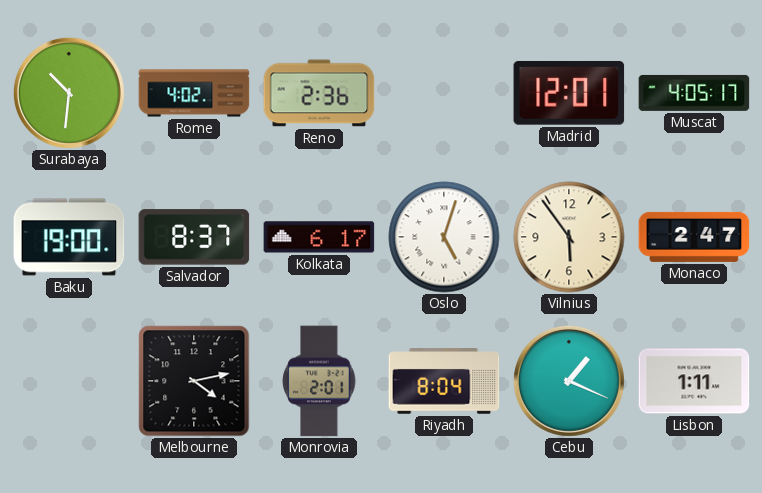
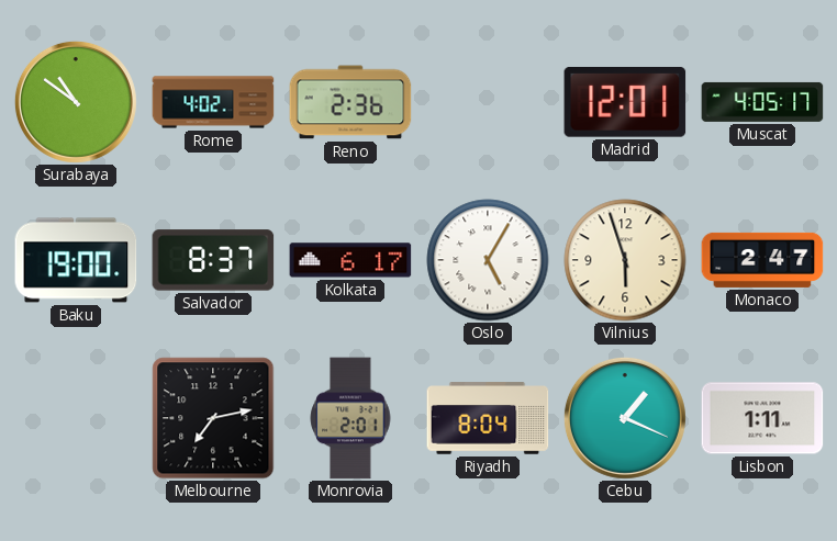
Surabaya: 10:31 -> 10:51
Oslo: 5:03 -> 5:05
Vilnius: 5:54 -> 5:57
Melbourne: 4:13 -> 7:13
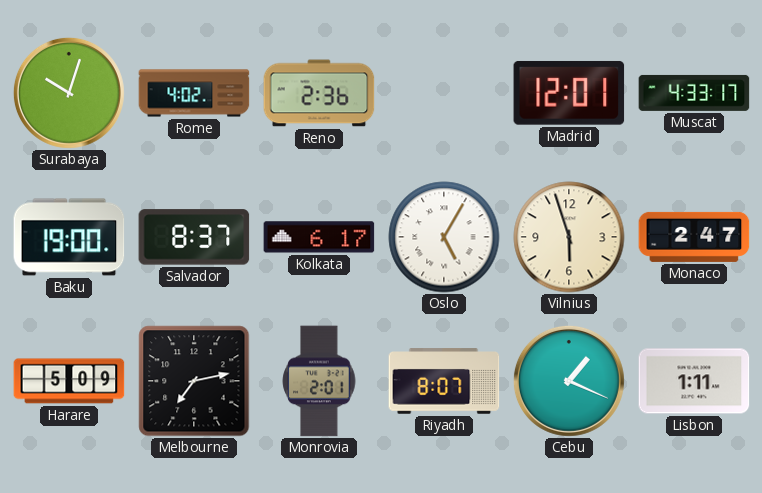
Surabaya: 10:51 -> 10:03
Muscat: 4:05 -> 4:33
Harare: none -> 5:09
Riyadh: 8:04 -> 8:07
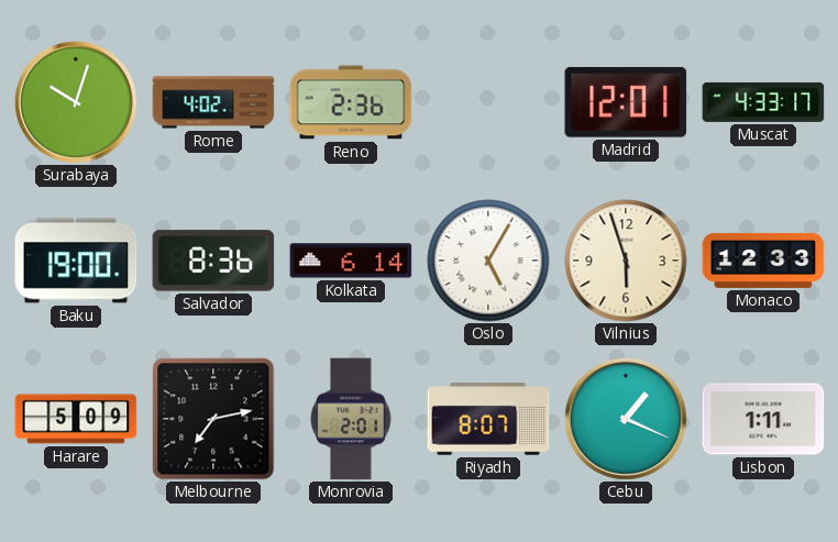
Salvador: 8:37 -> 8:36
Kolkata: 6:17 -> 6:14
Monaco: 2:47 -> 12:33
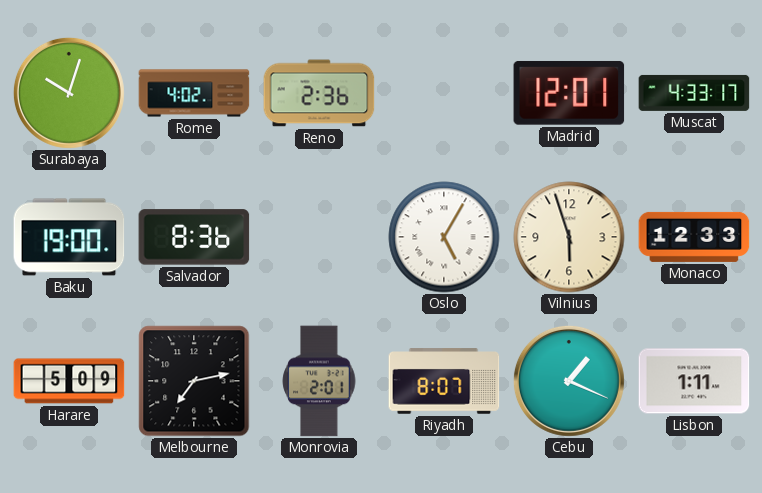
Kolkata: 6:14 -> none
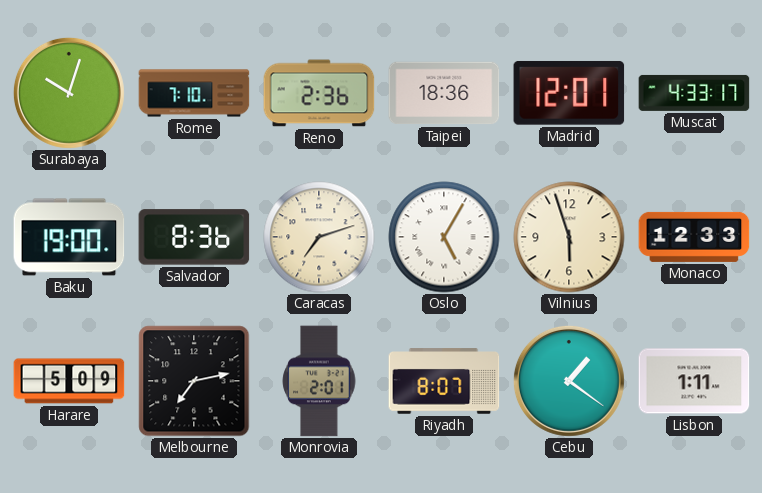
Rome: 4:02 -> 7:10
Taipei: none -> 18:36
Caracas: none -> 7:12
Cebu: 1:19 -> 1:21
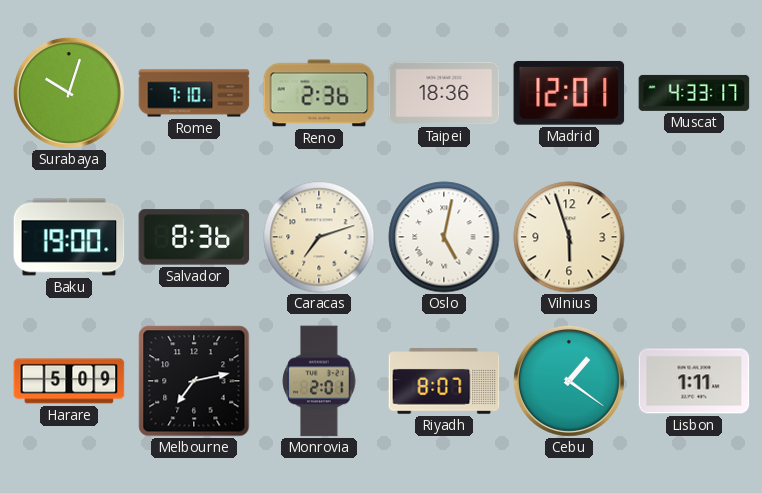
Oslo: 5:05 -> 5:02
Monaco: 12:33 -> none
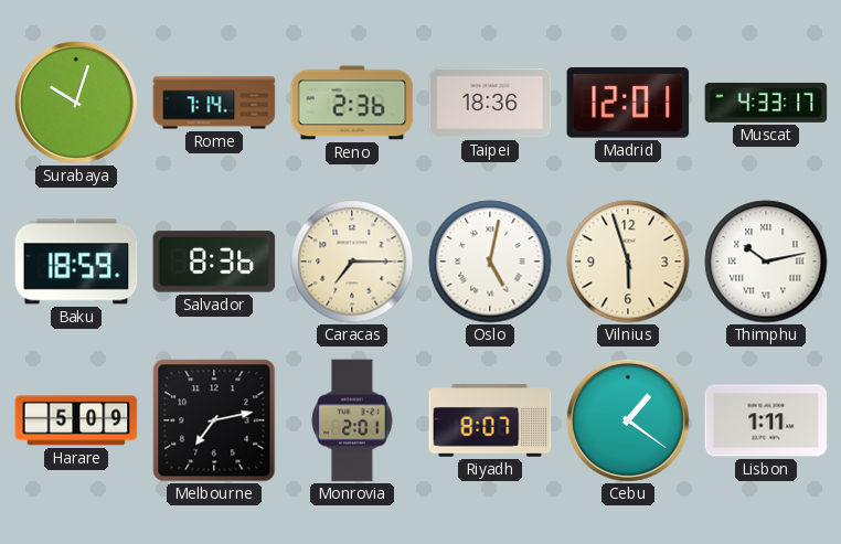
Rome: 7:10 -> 7:14
Baku: 19:00 -> 18:59
Caracas: 7:12 -> 7:15
Thimphu: none -> 10:13
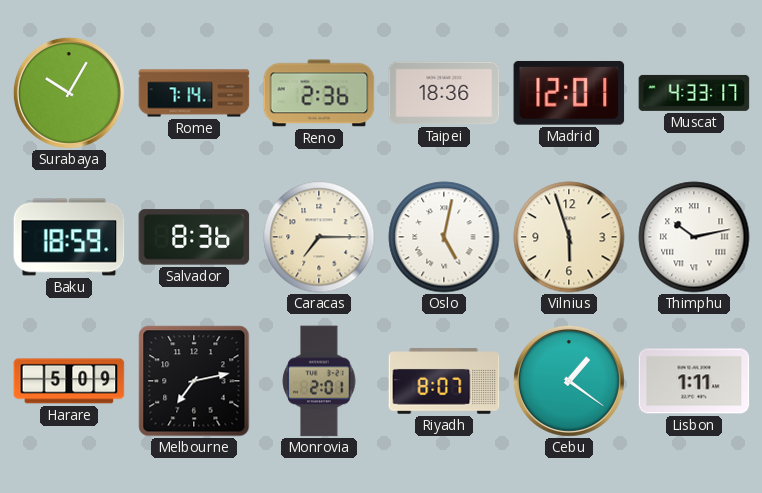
Surabaya: 10:03 -> 10:05
